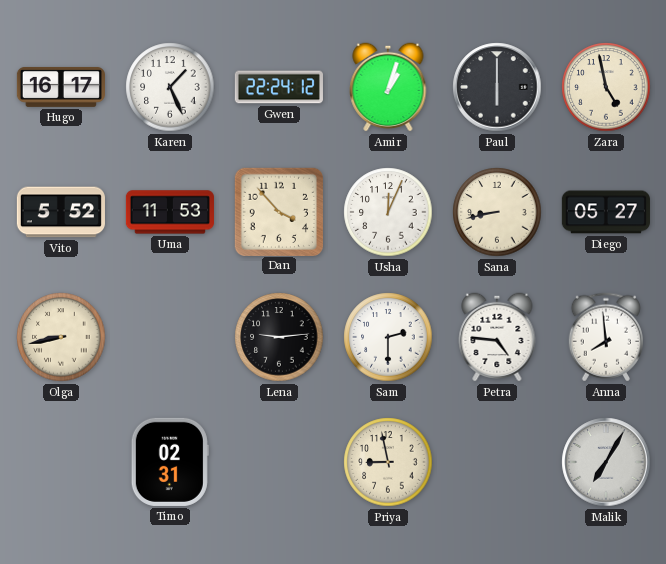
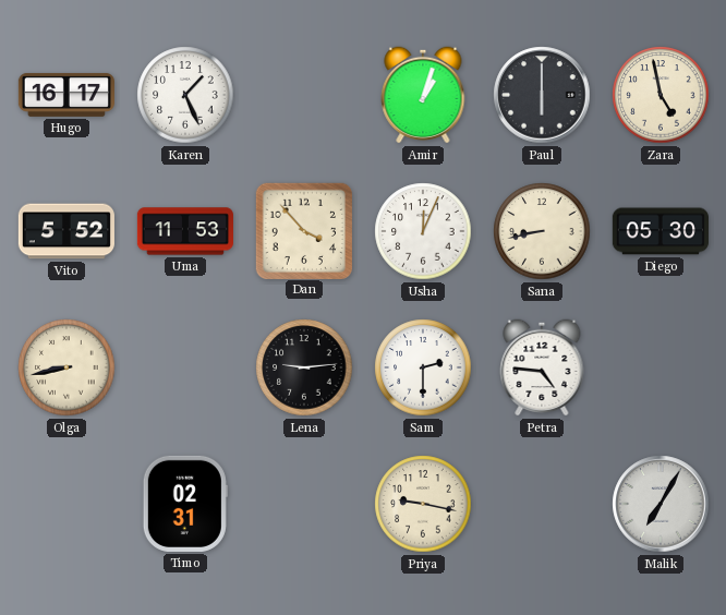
Gwen: 22:24 -> none
Diego: 05:27 -> 05:30
Anna: 7:59 -> none
Priya: 8:58 -> 9:17
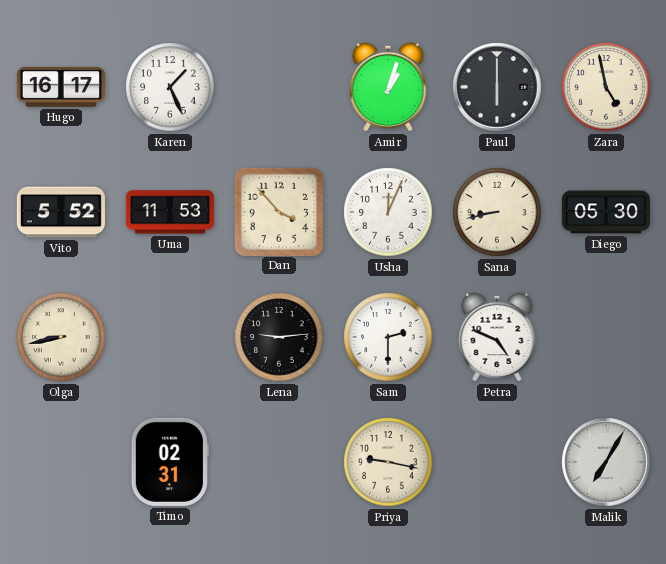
Petra: 4:46 -> 4:49
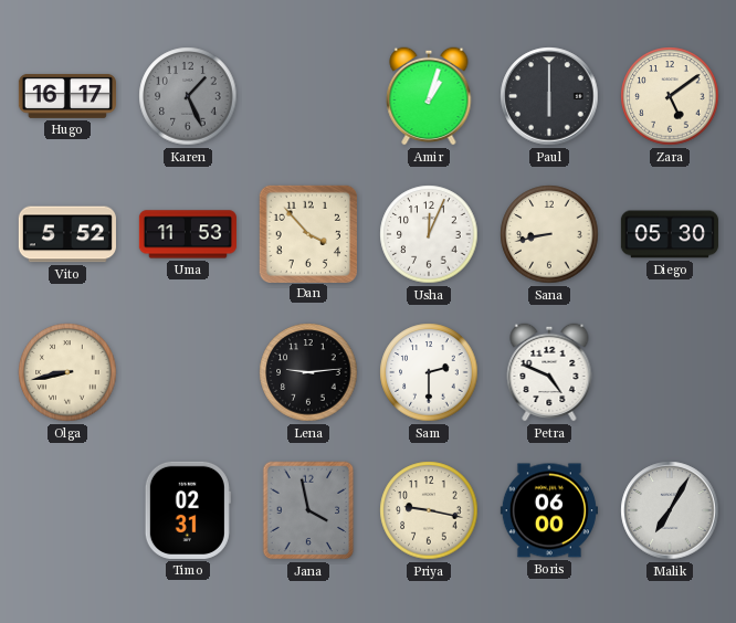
Karen dial: white -> grey
Zara: 4:58 -> 5:09
Jana: none -> 3:58
Boris: none -> 06:00
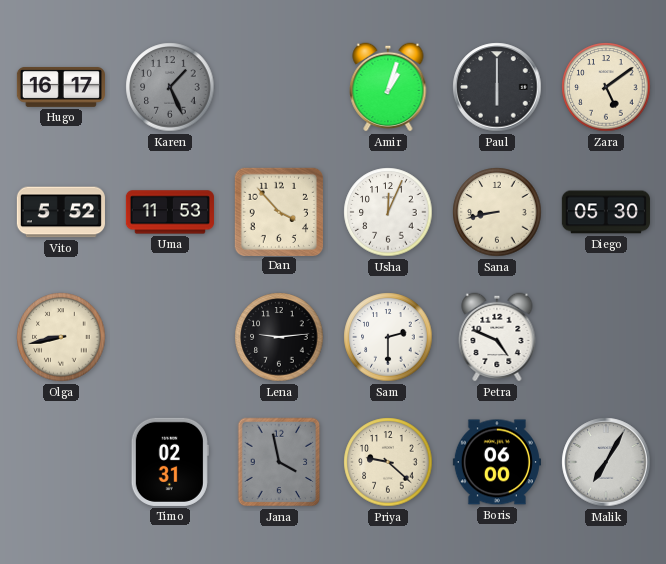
Priya: 9:17 -> 9:22
